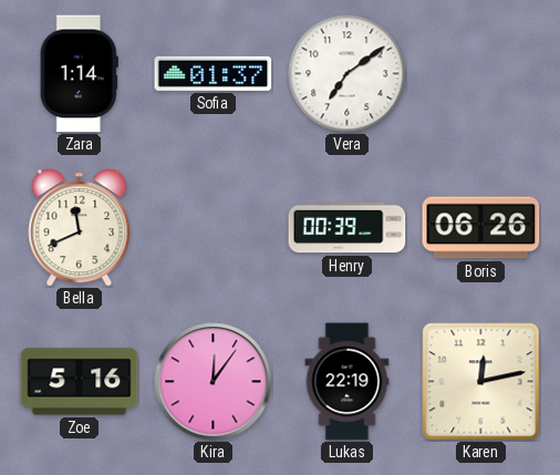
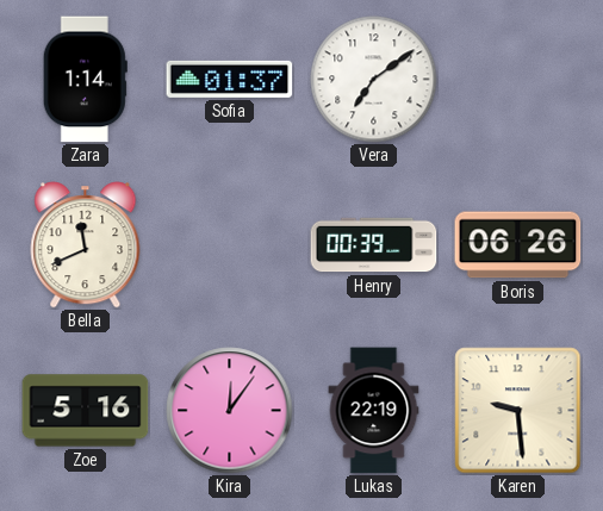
Karen: 12:13 -> 9:29
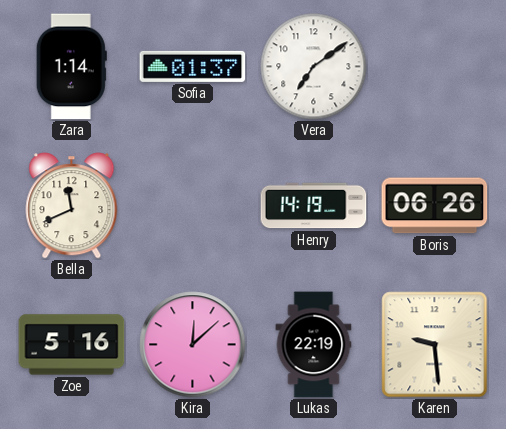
Henry: 00:39 -> 14:19
Kira: 12:06 -> 12:08
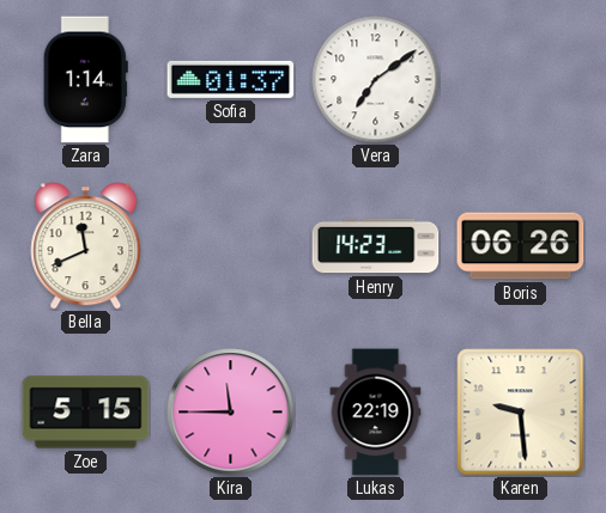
Henry: 14:19 -> 14:23
Zoe: 5:16 -> 5:15
Kira: 12:08 -> 11:45
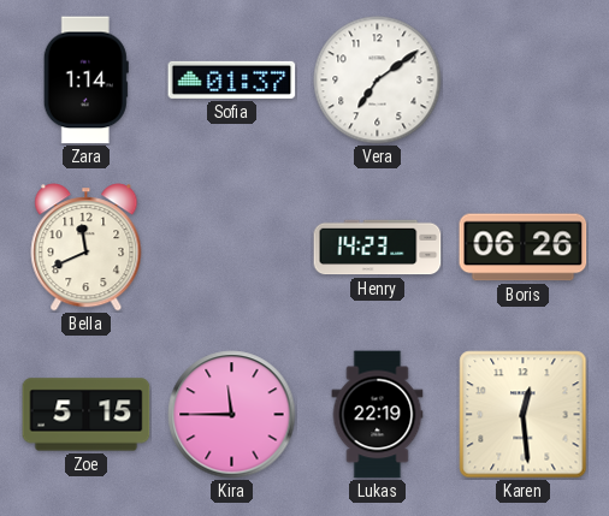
Karen: 9:29 -> 12:29
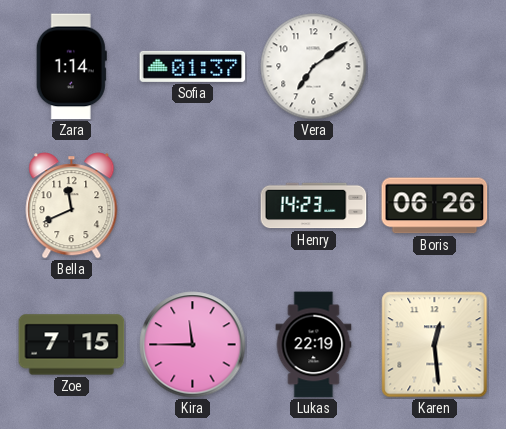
Zoe: 5:15 -> 7:15
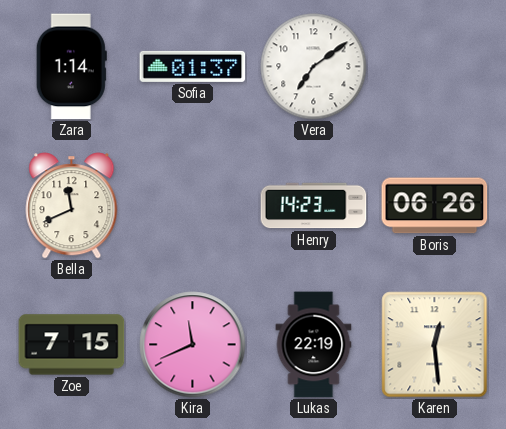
Kira: 11:45 -> 11:41
